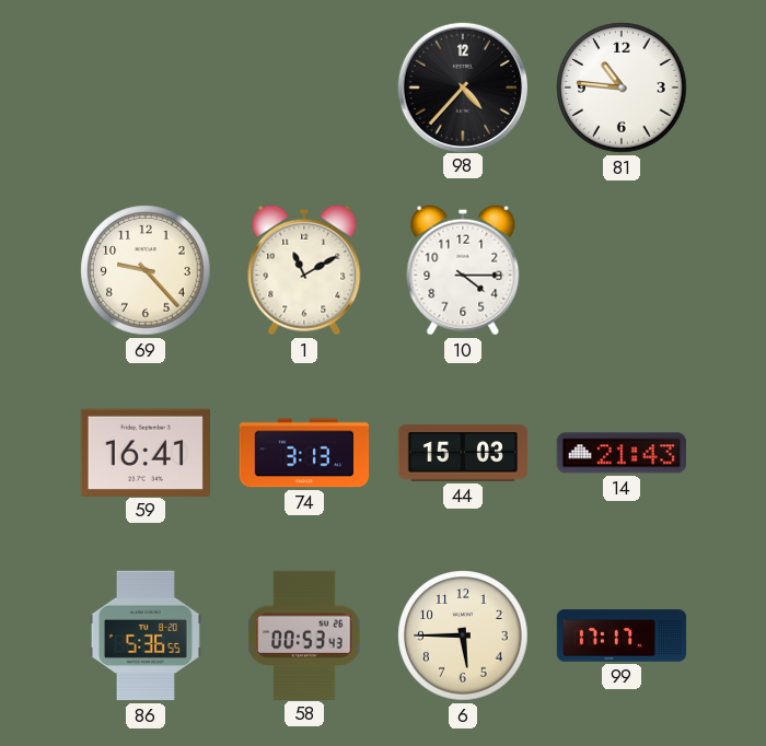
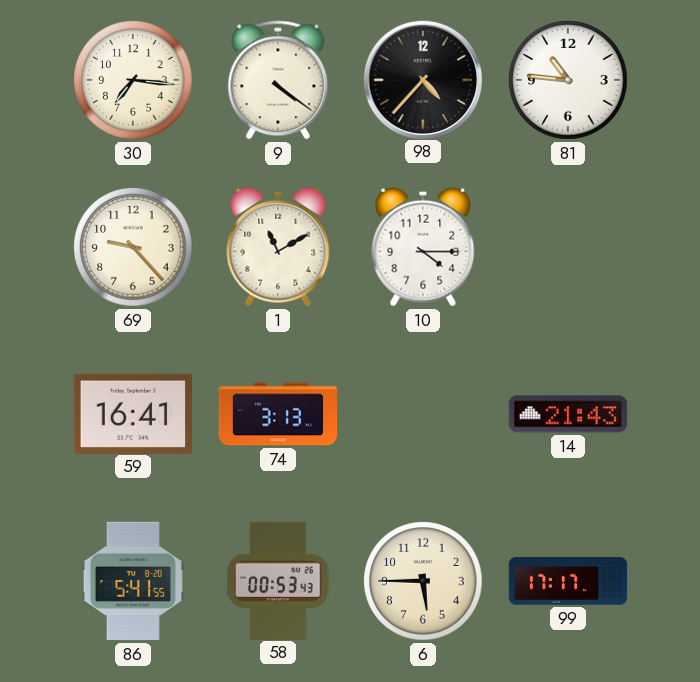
30: none -> 7:16
9: none -> 4:21
44: 15:03 -> none
86: 5:36 -> 5:41
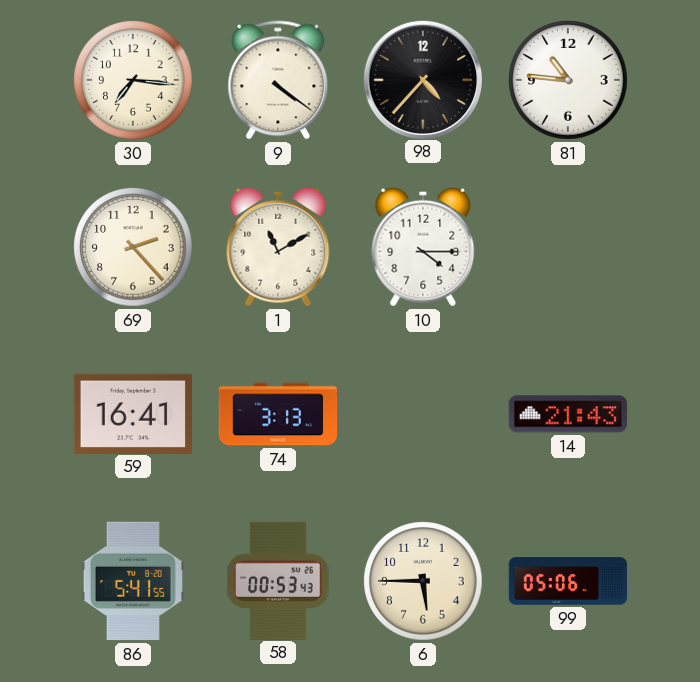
69: 9:23 -> 2:23
99: 17:17 -> 05:06
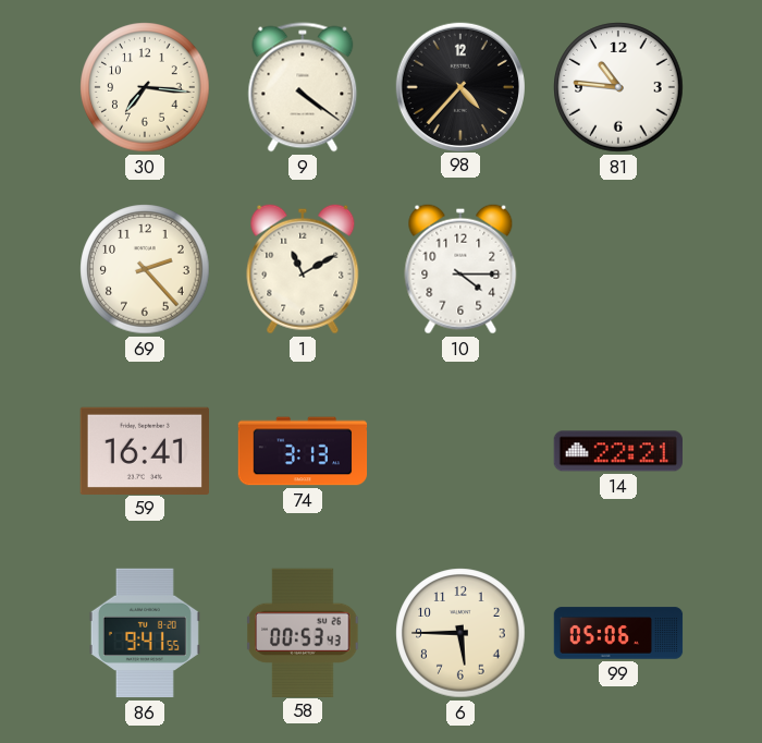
14: 21:43 -> 22:21
86: 5:41 -> 9:41
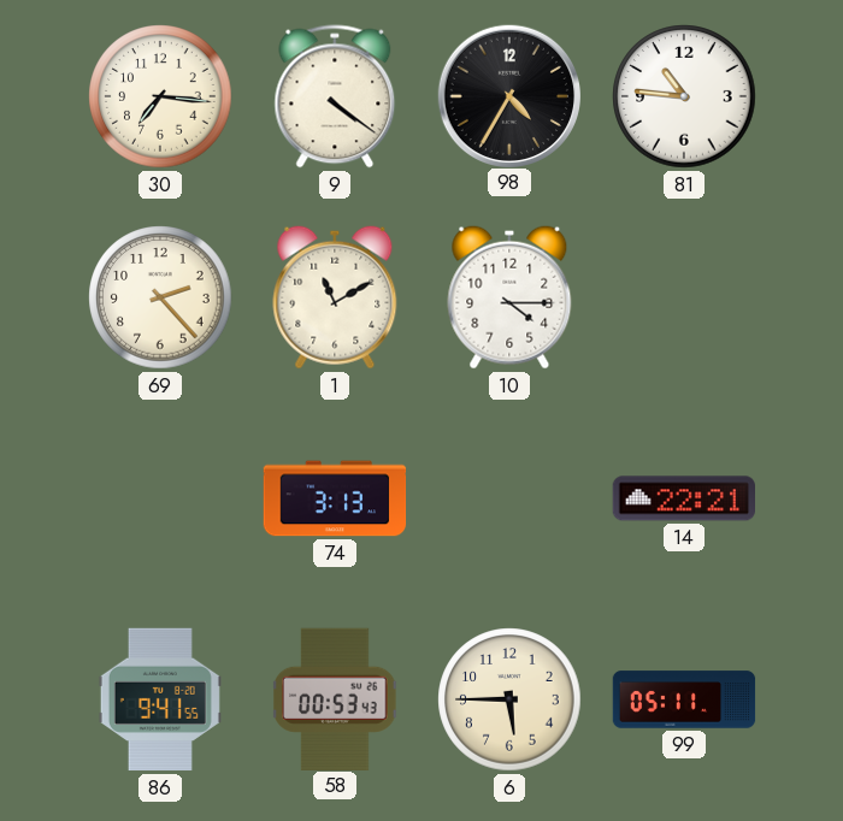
98: 4:37 -> 4:35
59: 16:41 -> none
99: 05:06 -> 05:11
